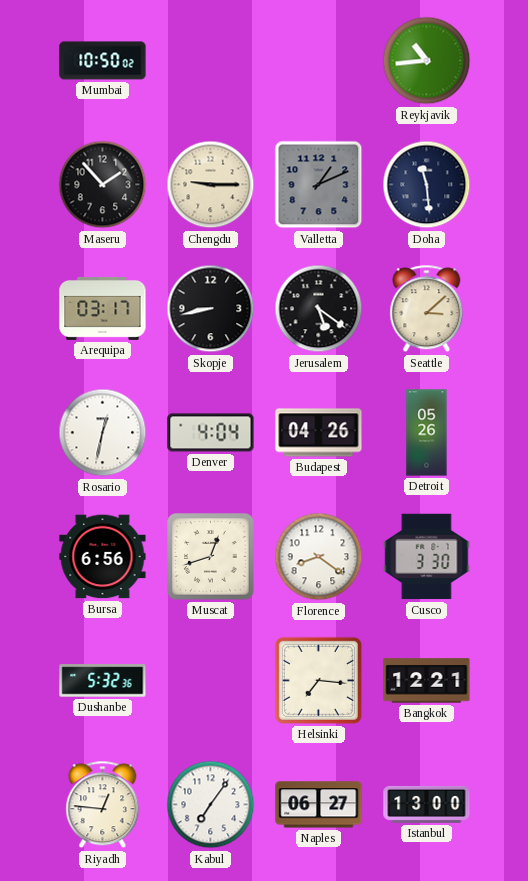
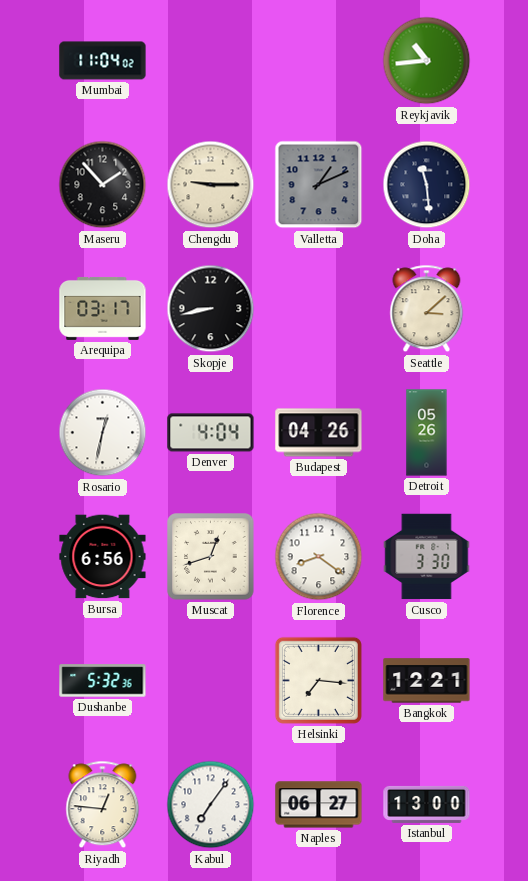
Mumbai: 10:50 -> 11:04
Jerusalem: 5:21 -> none
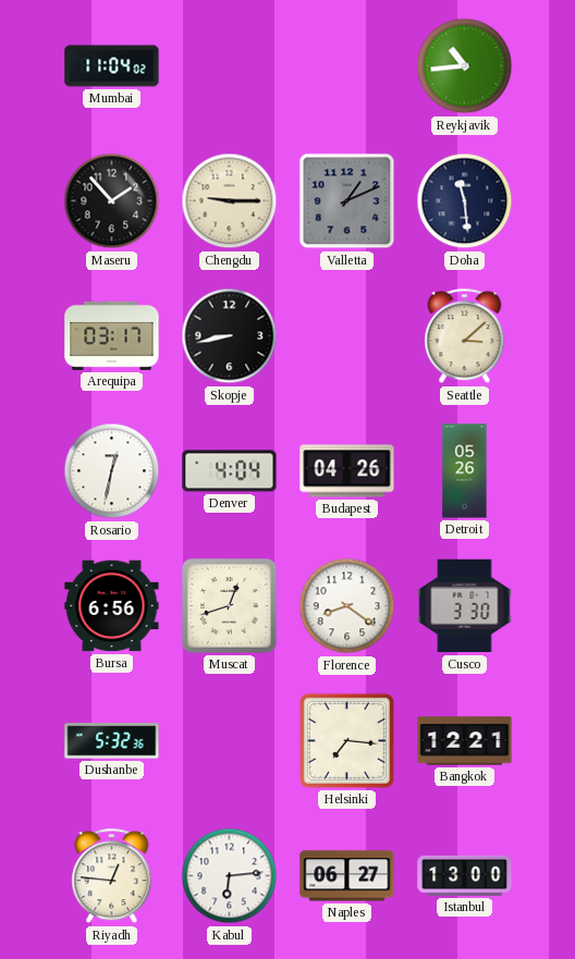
Kabul: 7:06 -> 6:14
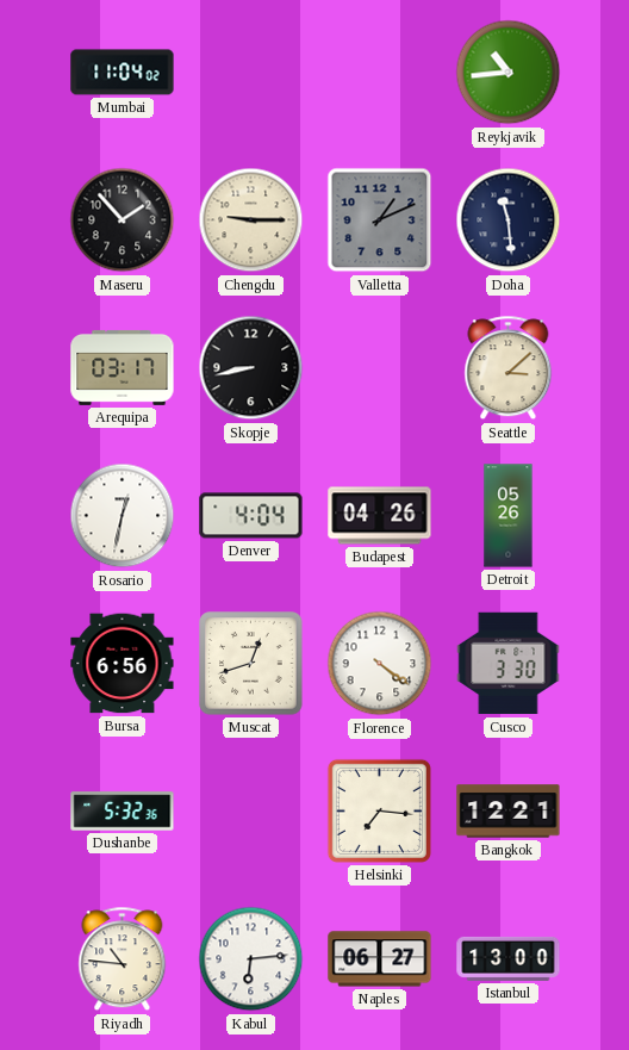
Florence: 8:21 -> 4:21
Riyadh: 12:46 -> 10:46
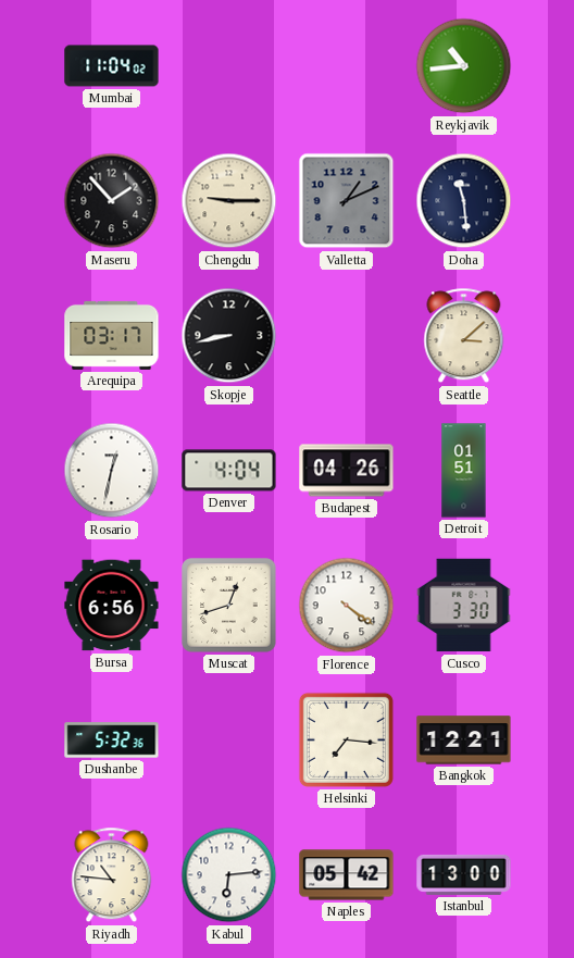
Detroit: 05:26 -> 01:51
Naples: 06:27 -> 05:42
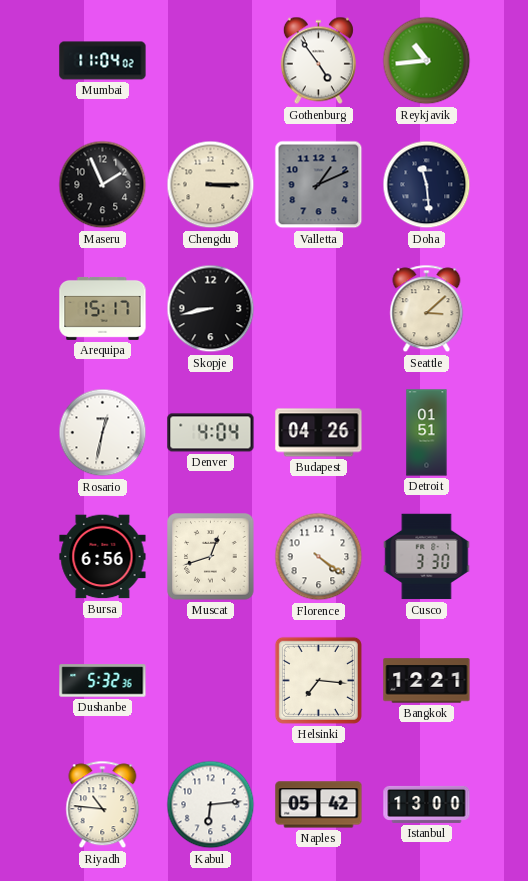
Gothenburg: none -> 4:54
Maseru: 1:53 -> 1:56
Chengdu: 9:15 -> 3:15
Arequipa: 03:17 -> 15:17
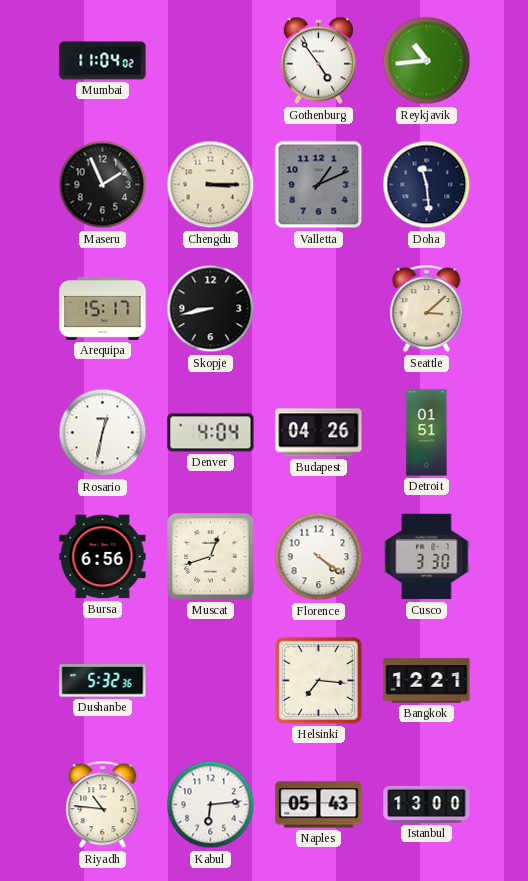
Naples: 05:42 -> 05:43
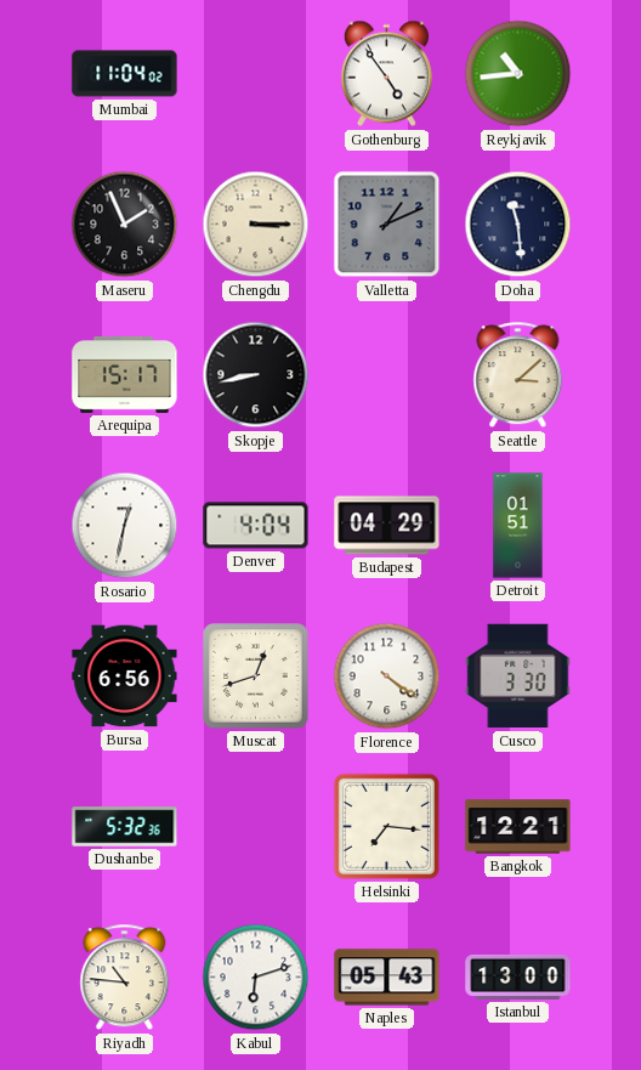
Budapest: 04:26 -> 04:29
Kabul: 6:14 -> 6:12
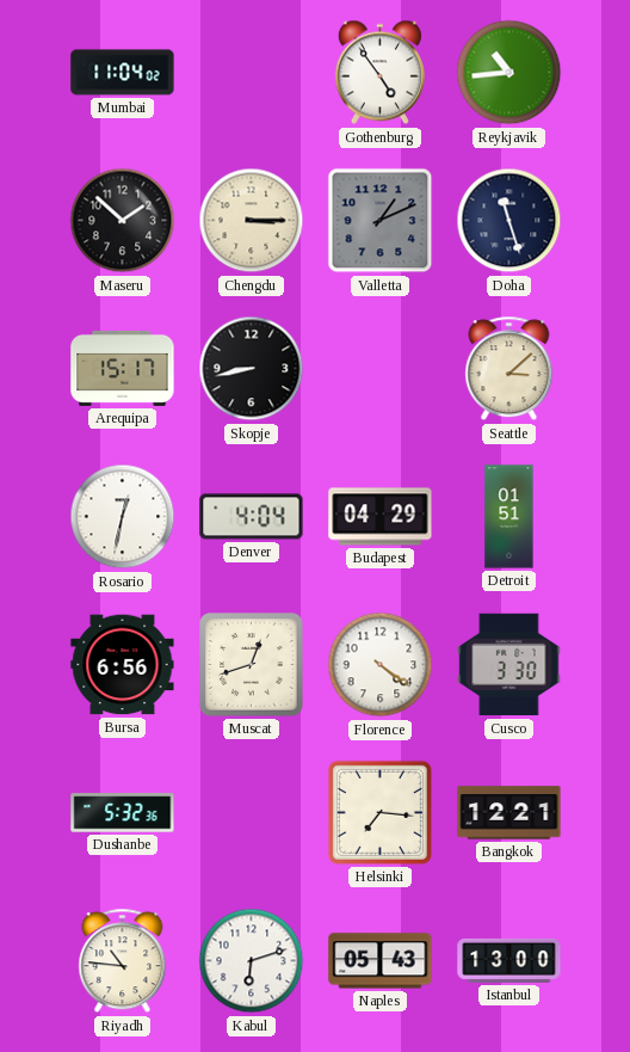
Maseru: 1:56 -> 1:52
Doha: 11:29 -> 11:27
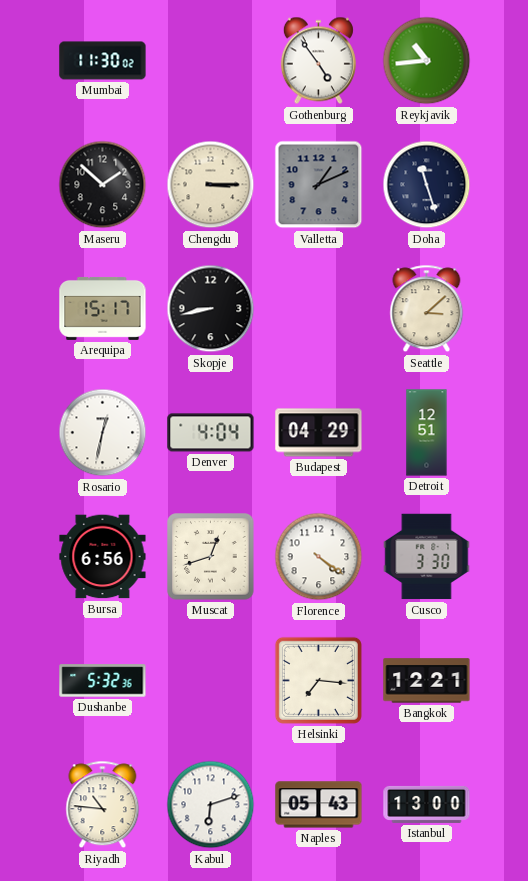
Mumbai: 11:04 -> 11:30
Detroit: 01:51 -> 12:51
